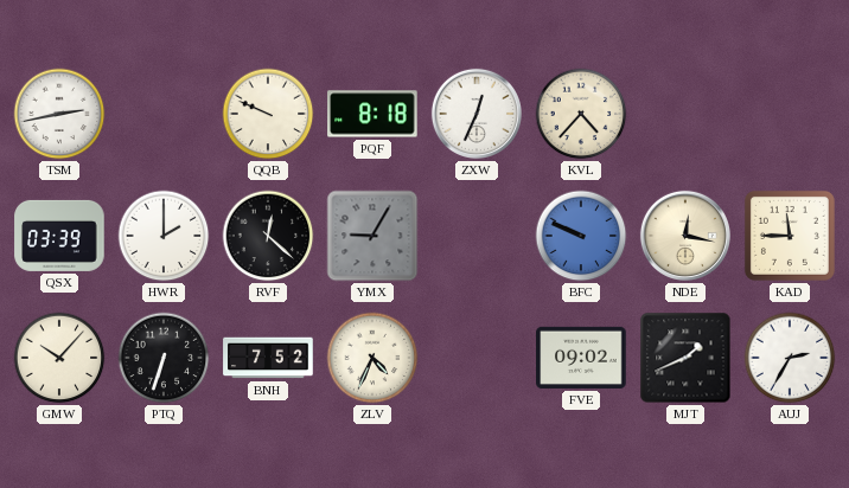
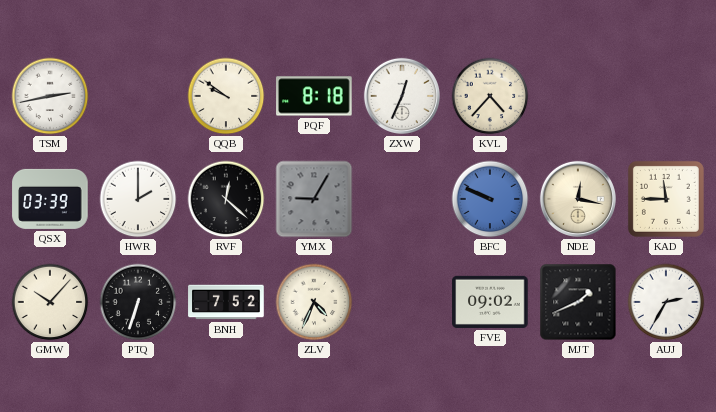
QQB: 9:49 -> 9:51
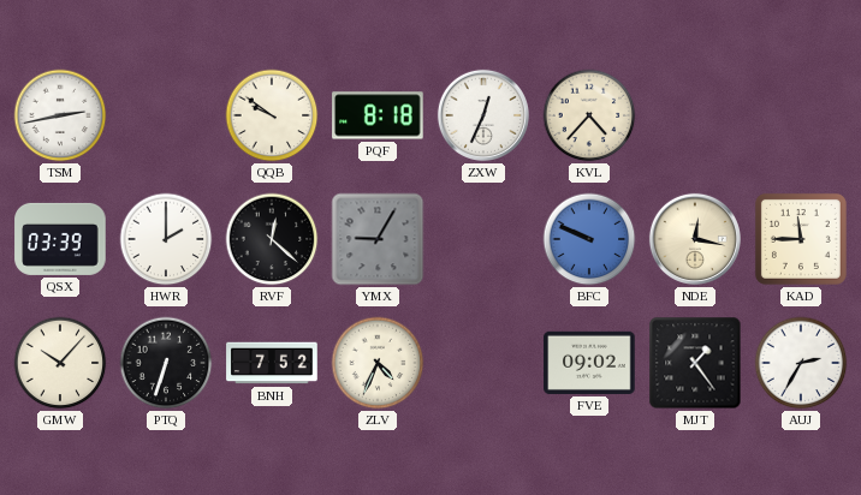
MJT: 1:41 -> 1:24
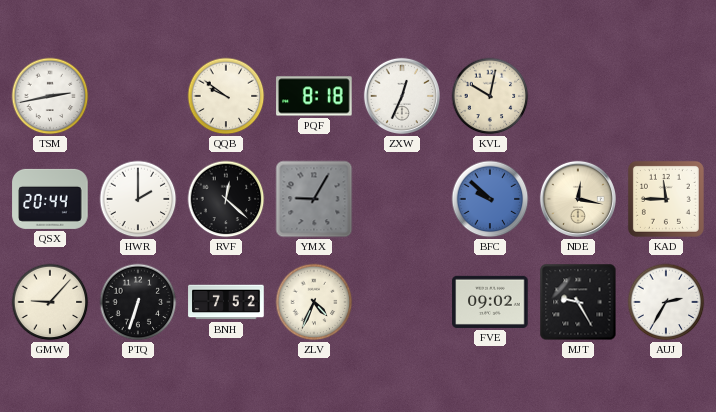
KVL: 4:37 -> 10:02
QSX: 03:39 -> 20:44
BFC: 9:49 -> 9:52
GMW: 10:07 -> 9:07
MJT: 1:24 -> 9:25
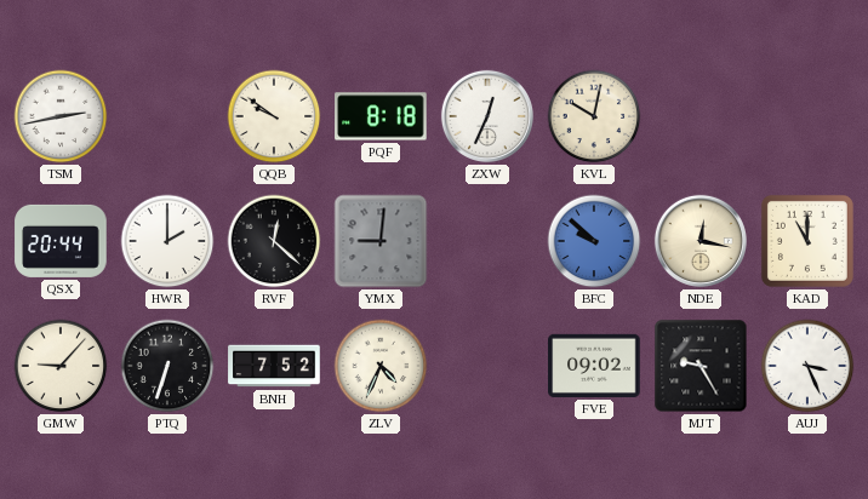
YMX: 9:05 -> 9:01
KAD: 11:45 -> 11:00
AUJ: 2:35 -> 3:26
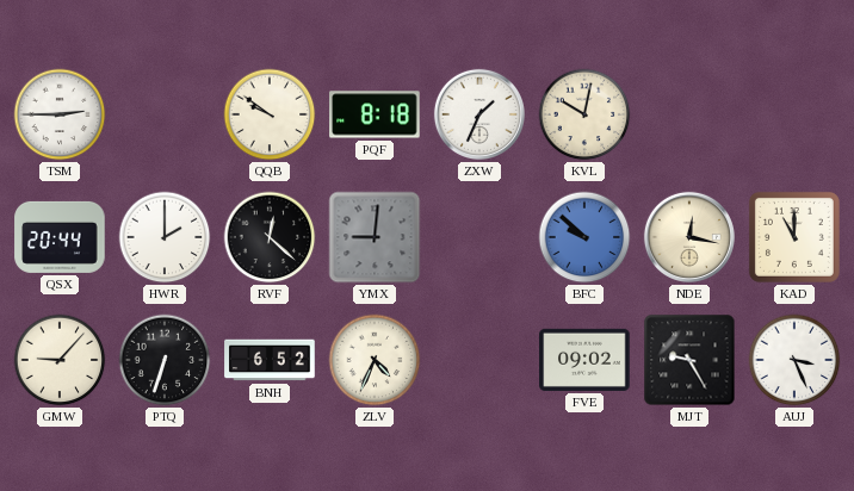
TSM: 2:43 -> 2:45
ZXW: 12:34 -> 1:34
BNH: 7:52 -> 6:52
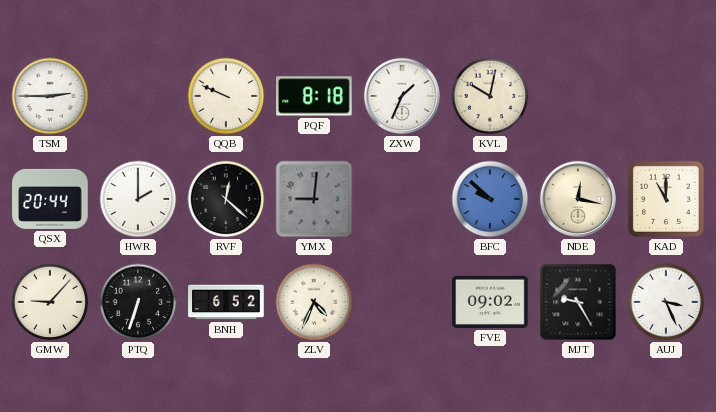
QQB: 9:51 -> 9:49
